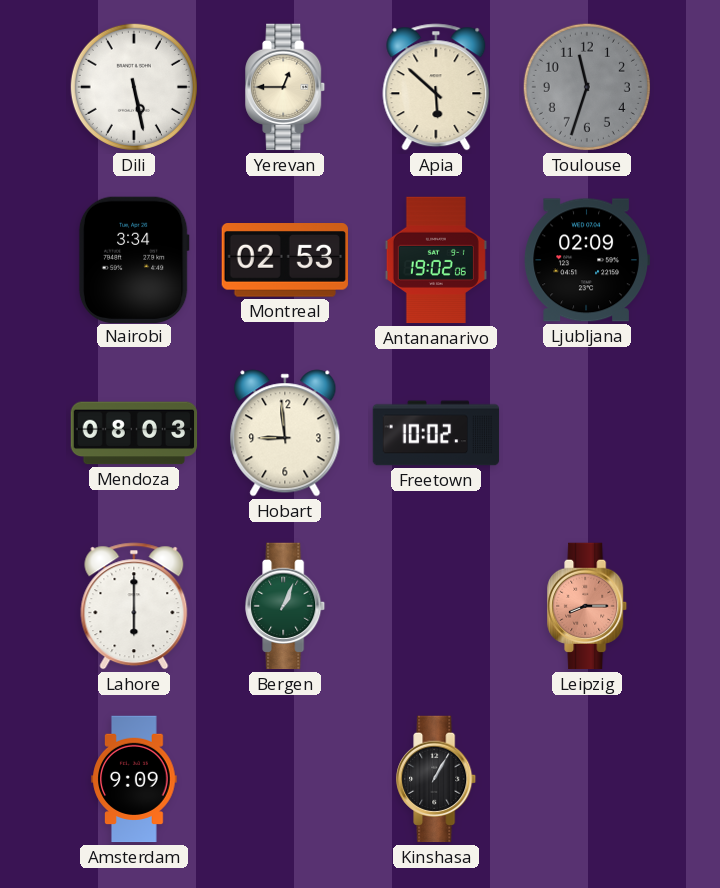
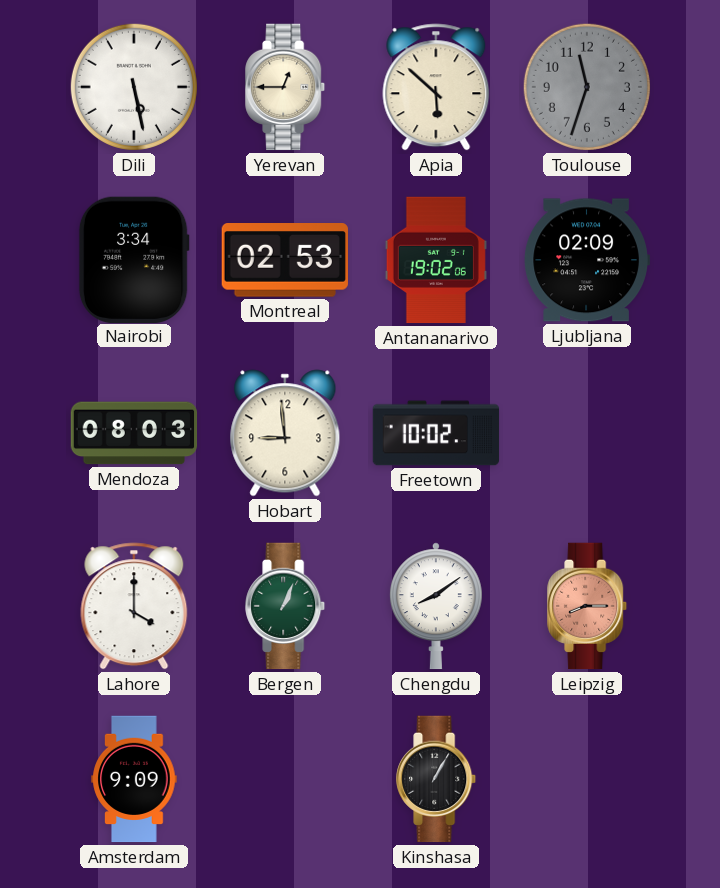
Lahore: 6:00 -> 4:00
Chengdu: none -> 8:09
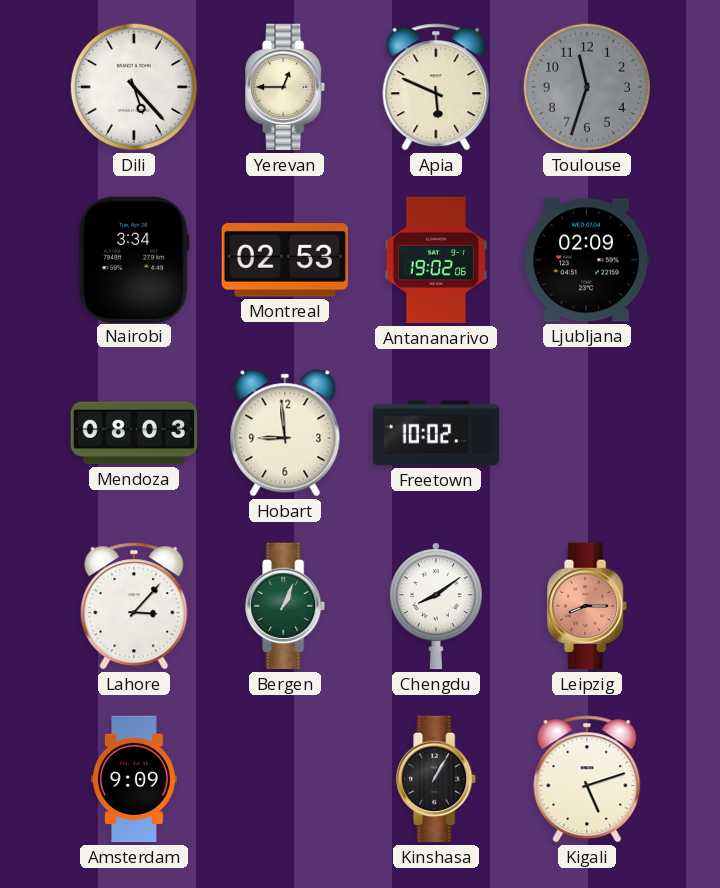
Dili: 5:28 -> 5:23
Apia: 5:52 -> 5:49
Lahore: 4:00 -> 3:07
Kigali: none -> 5:12
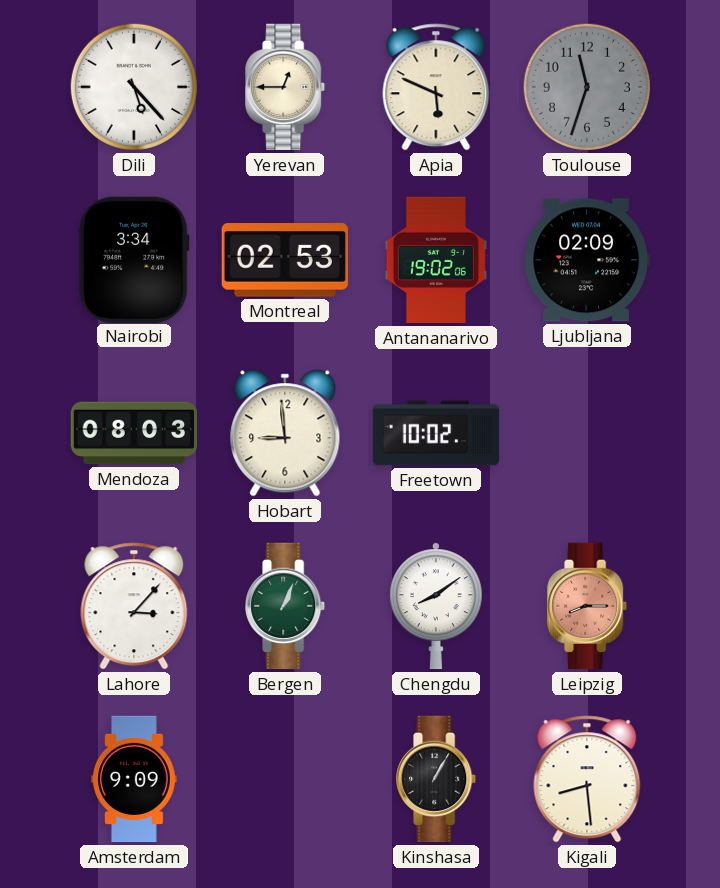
Kigali: 5:12 -> 8:29
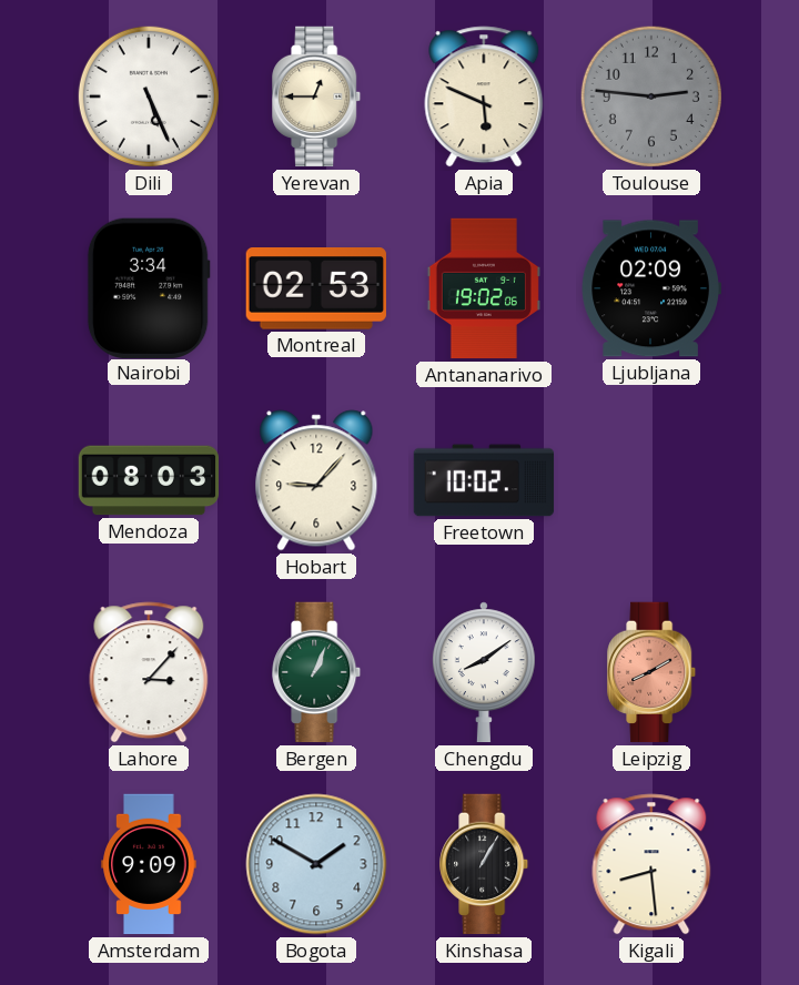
Dili: 5:23 -> 5:26
Toulouse: 11:33 -> 2:46
Hobart: 8:59 -> 9:07
Leipzig: 8:15 -> 8:10
Bogota: none -> 1:50
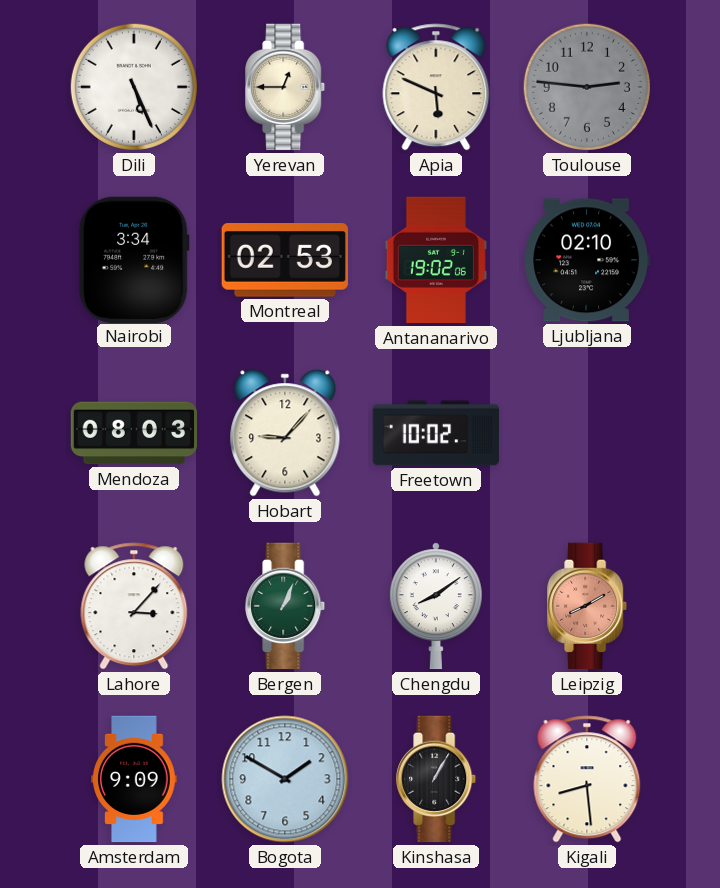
Ljubljana: 02:09 -> 02:10
